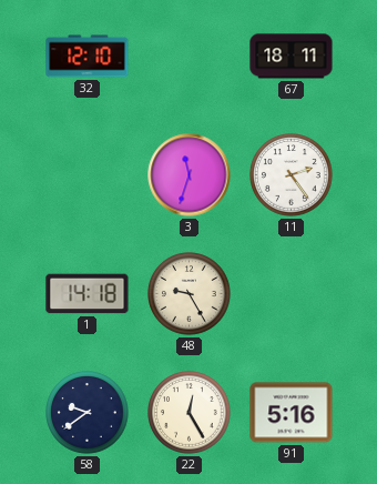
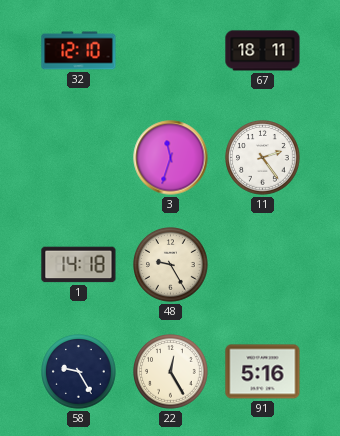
58: 9:39 -> 9:25
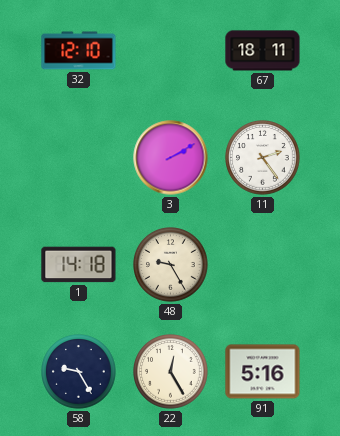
3: 11:33 -> 2:10
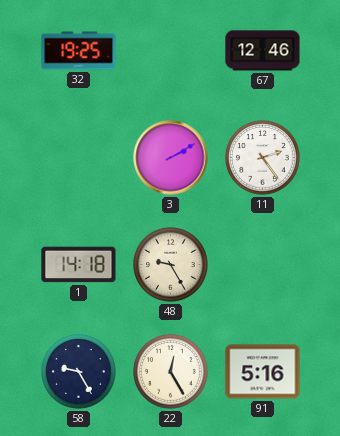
32: 12:10 -> 19:25
67: 18:11 -> 12:46
